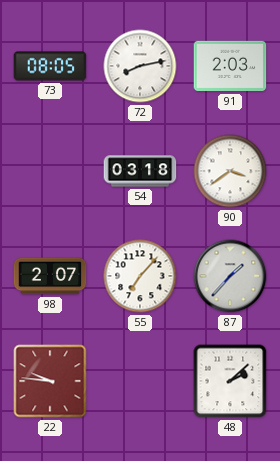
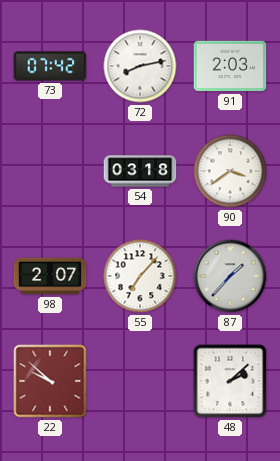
73: 08:05 -> 07:42
22: 9:46 -> 9:52
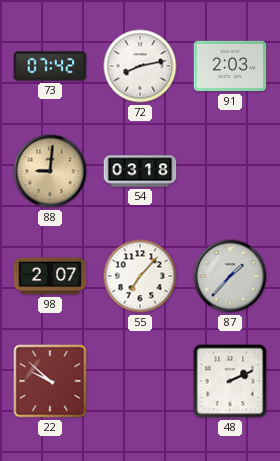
88: none -> 9:01
90: 3:39 -> none
48: 2:08 -> 2:11
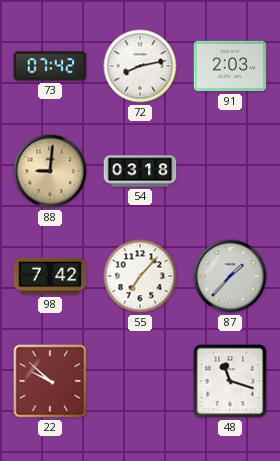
98: 2:07 -> 7:42
48: 2:11 -> 11:18
